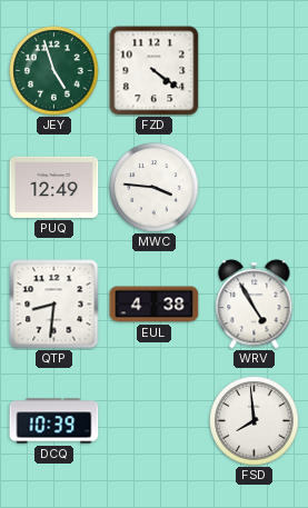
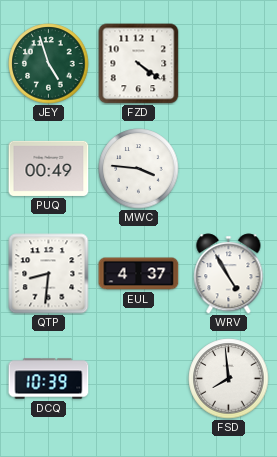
PUQ: 12:49 -> 00:49
EUL: 4:38 -> 4:37
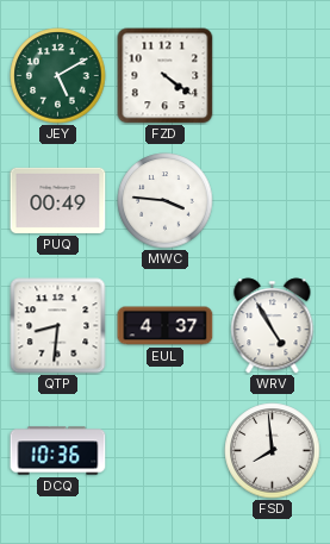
JEY: 4:57 -> 5:10
DCQ: 10:39 -> 10:36
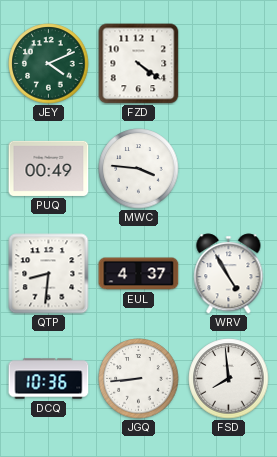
JEY: 5:10 -> 4:11
JGQ: none -> 8:44
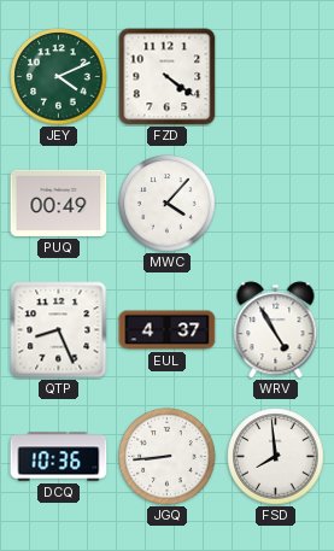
MWC: 3:46 -> 4:07
QTP: 8:31 -> 8:26
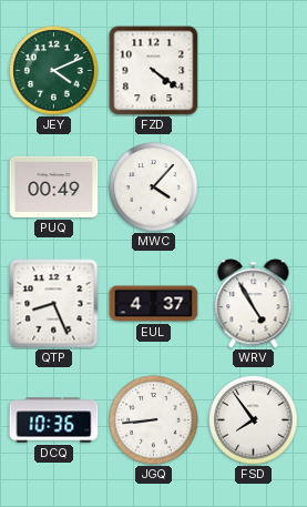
FSD: 7:59 -> 7:54
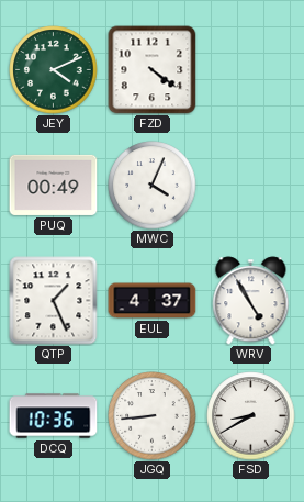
MWC: 4:07 -> 4:04
QTP: 8:26 -> 1:26
FSD: 7:54 -> 8:40
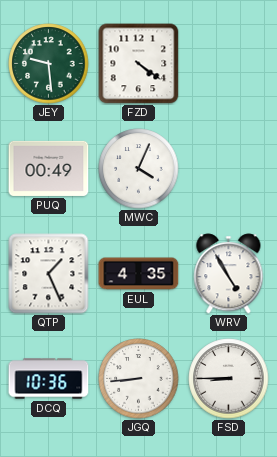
JEY: 4:11 -> 9:29
EUL: 4:37 -> 4:35
FSD: 8:40 -> 8:45
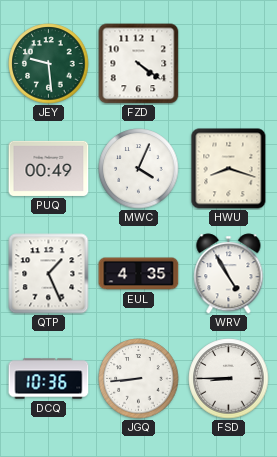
HWU: none -> 8:18
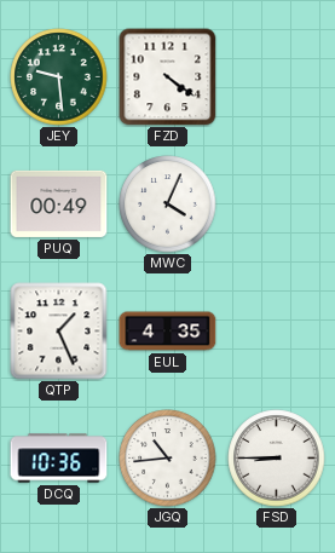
HWU: 8:18 -> none
WRV: 4:55 -> none
JGQ: 8:44 -> 10:44
